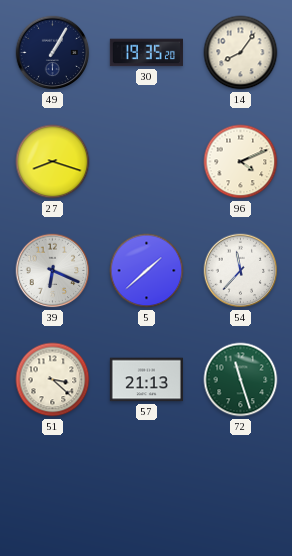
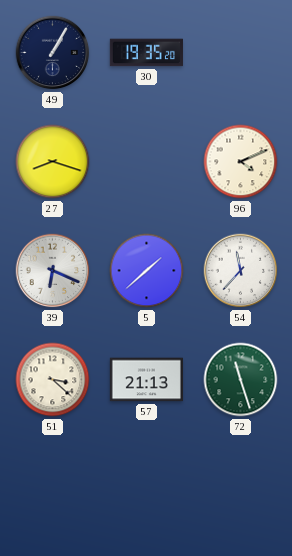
14: 8:06 -> none
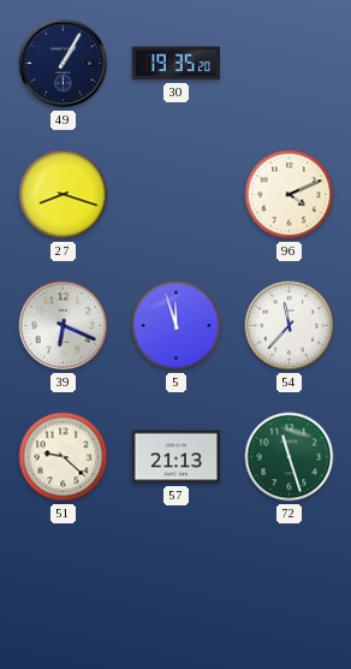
5: 1:38 -> 11:57
51: 3:22 -> 9:22
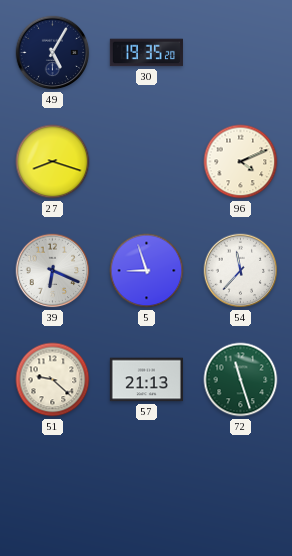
49: 1:05 -> 5:05
5: 11:57 -> 8:57
